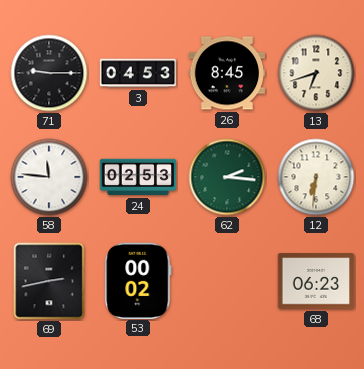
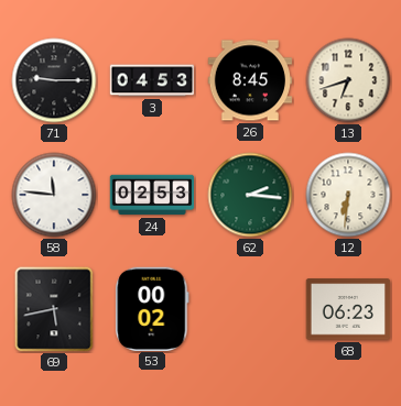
69: 2:43 -> 5:43
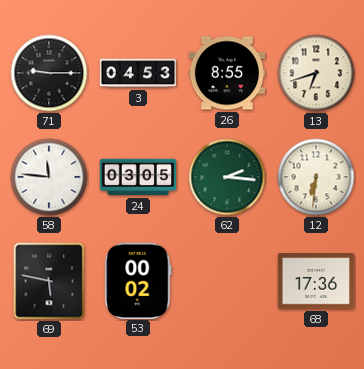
26: 8:45 -> 8:55
24: 02:53 -> 03:05
69: 5:43 -> 5:47
68: 06:23 -> 17:36
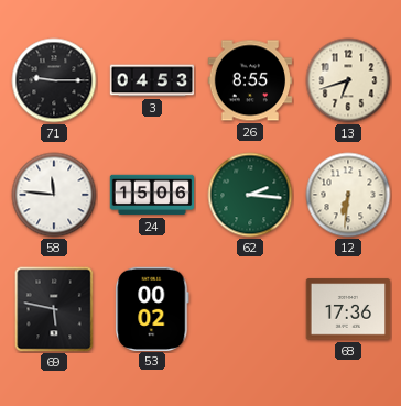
24: 03:05 -> 15:06
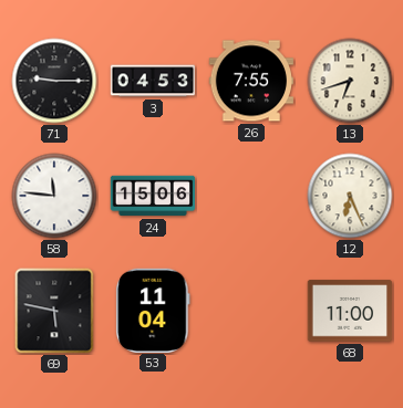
26: 8:55 -> 7:55
62: 2:16 -> none
12: 6:31 -> 6:26
53: 00:02 -> 11:04
68: 17:36 -> 11:00
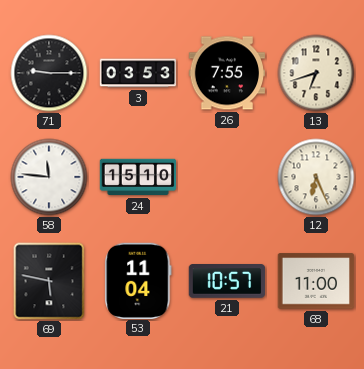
3: 04:53 -> 03:53
24: 15:06 -> 15:10
21: none -> 10:57
